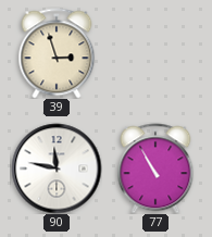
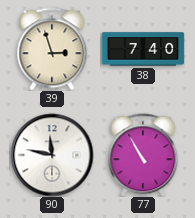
38: none -> 7:40
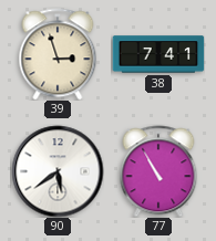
38: 7:40 -> 7:41
90: 11:47 -> 5:39
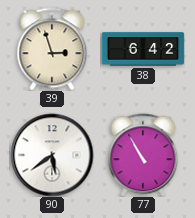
38: 7:41 -> 6:42
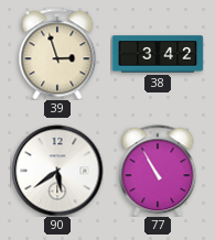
38: 6:42 -> 3:42
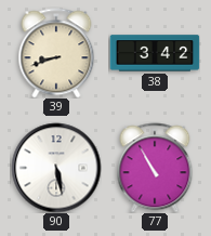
39: 2:57 -> 8:42
90: 5:39 -> 5:28
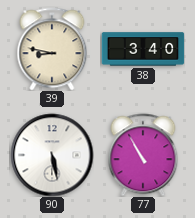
39: 8:42 -> 8:47
38: 3:42 -> 3:40
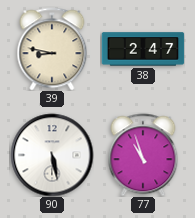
38: 3:40 -> 2:47
77: 10:55 -> 10:57
